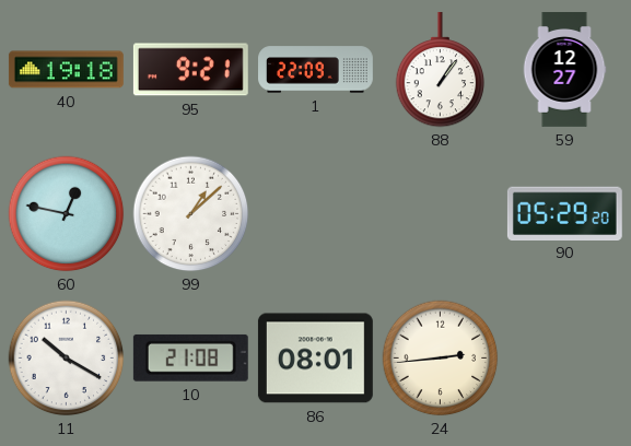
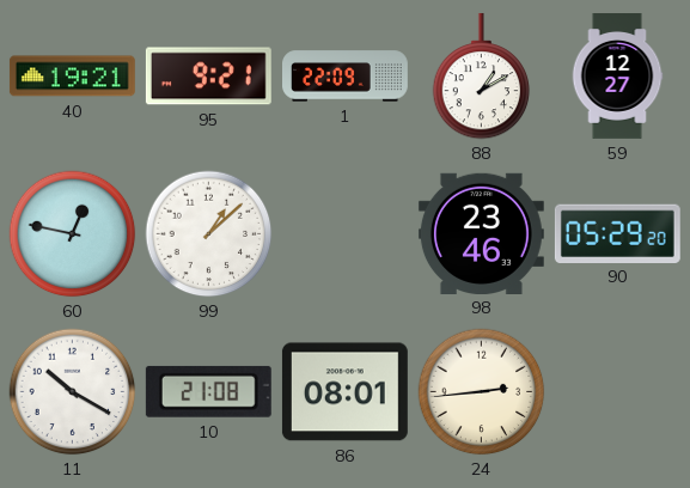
40: 19:18 -> 19:21
88: 1:06 -> 1:10
98: none -> 23:46
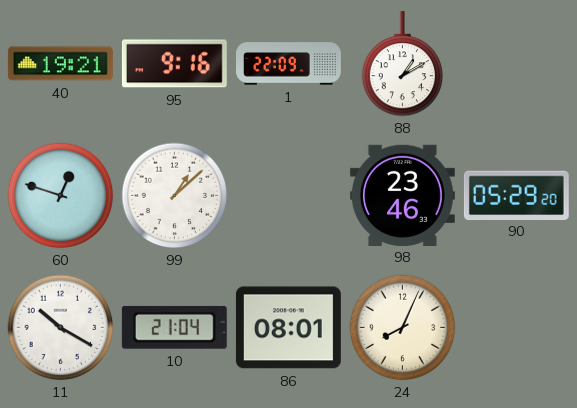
95: 9:21 -> 9:16
59: 12:27 -> none
60: 12:47 -> 12:48
10: 21:08 -> 21:04
24: 2:44 -> 8:04
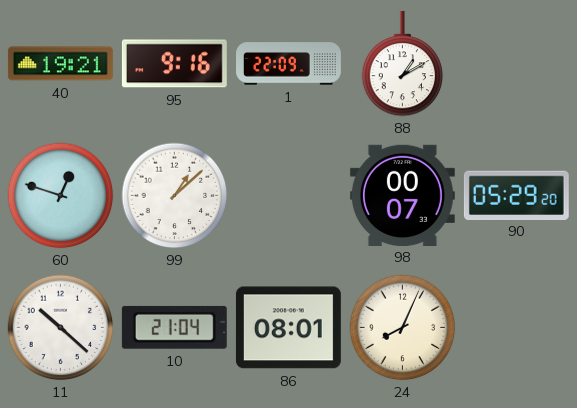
98: 23:46 -> 00:07
11: 10:20 -> 10:22
